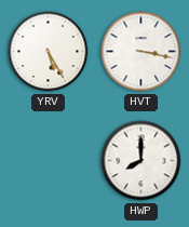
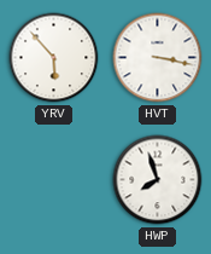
YRV: 5:25 -> 5:53
HWP: 8:00 -> 7:57
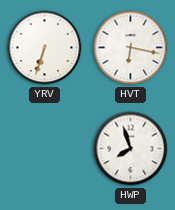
YRV: 5:53 -> 6:33
HVT: 3:17 -> 6:17
